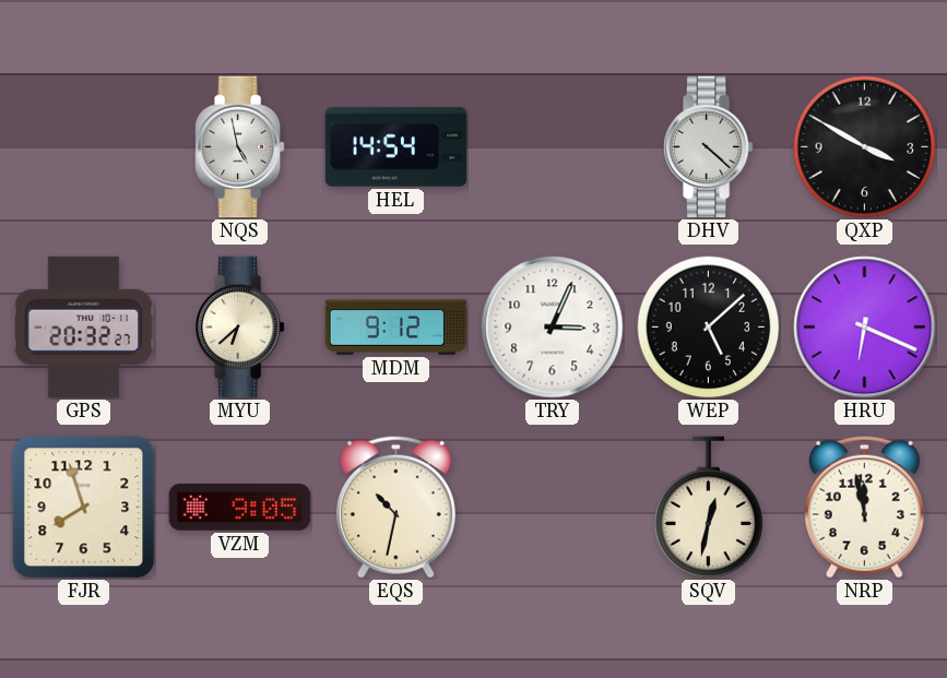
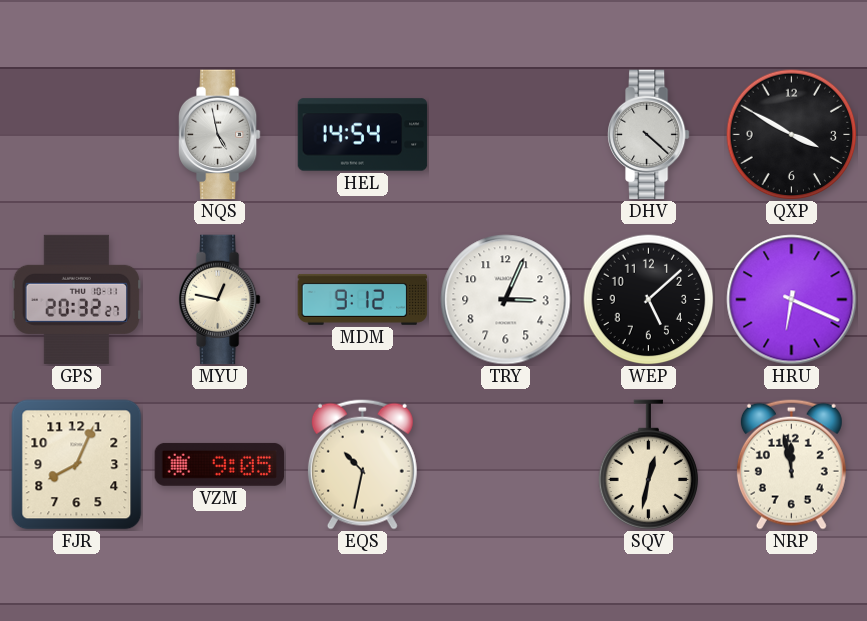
MYU: 6:38 -> 12:47
FJR: 7:57 -> 8:04
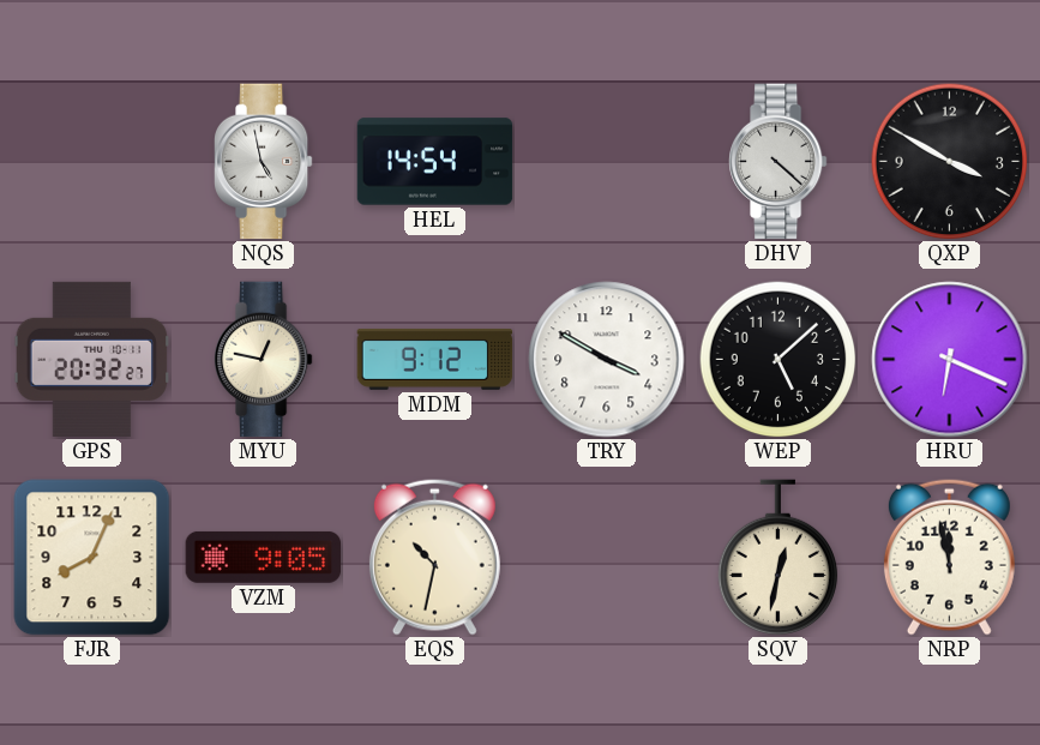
TRY: 3:04 -> 3:50
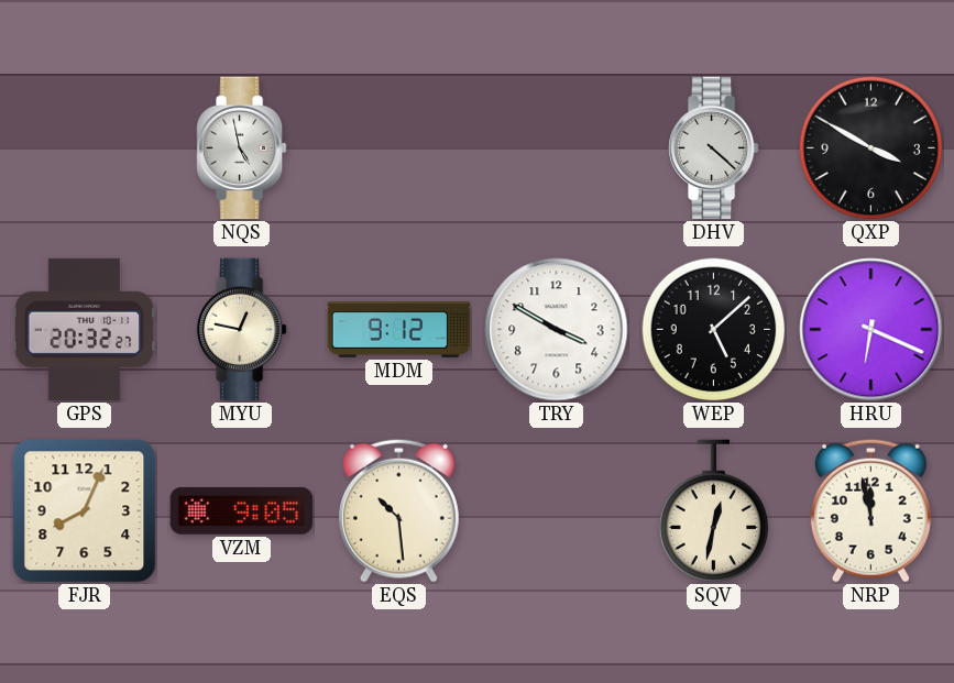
HEL: 14:54 -> none
EQS: 10:32 -> 10:29
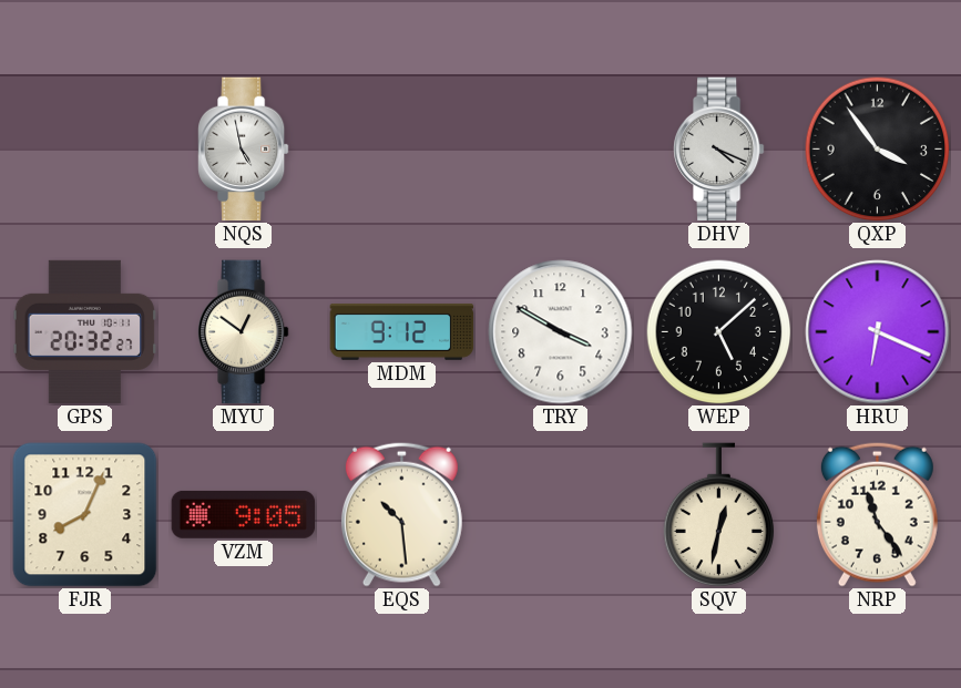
DHV: 4:22 -> 4:19
QXP: 3:50 -> 3:54
MYU: 12:47 -> 12:51
NRP: 11:58 -> 11:24
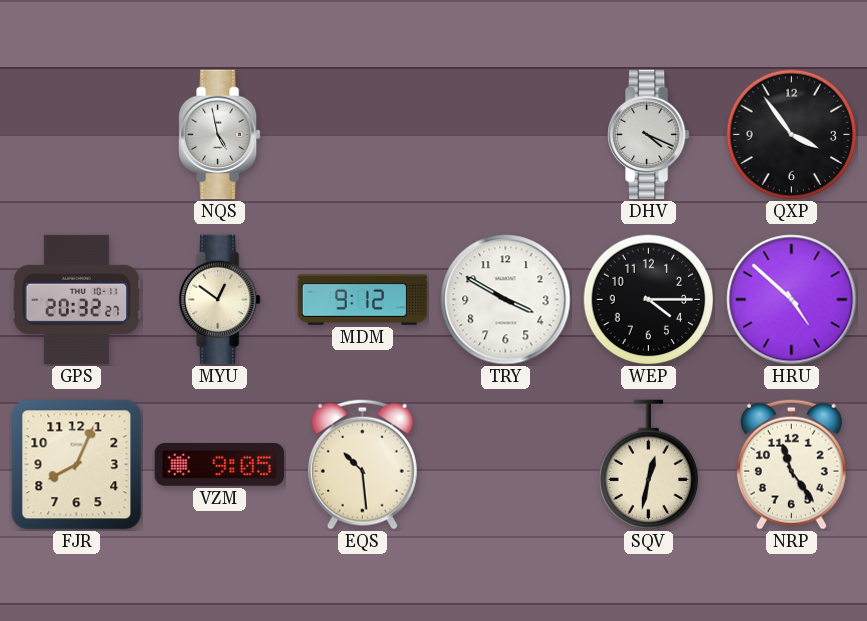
WEP: 5:08 -> 4:15
HRU: 6:19 -> 4:52
